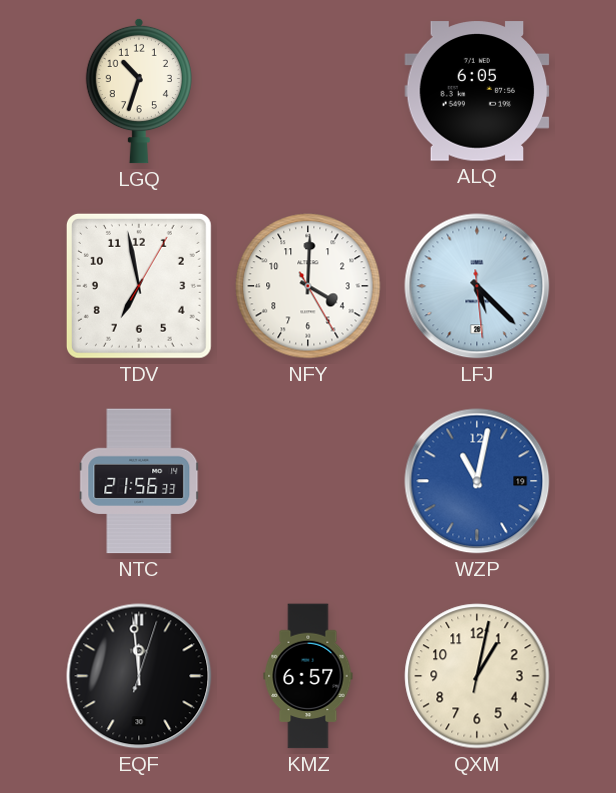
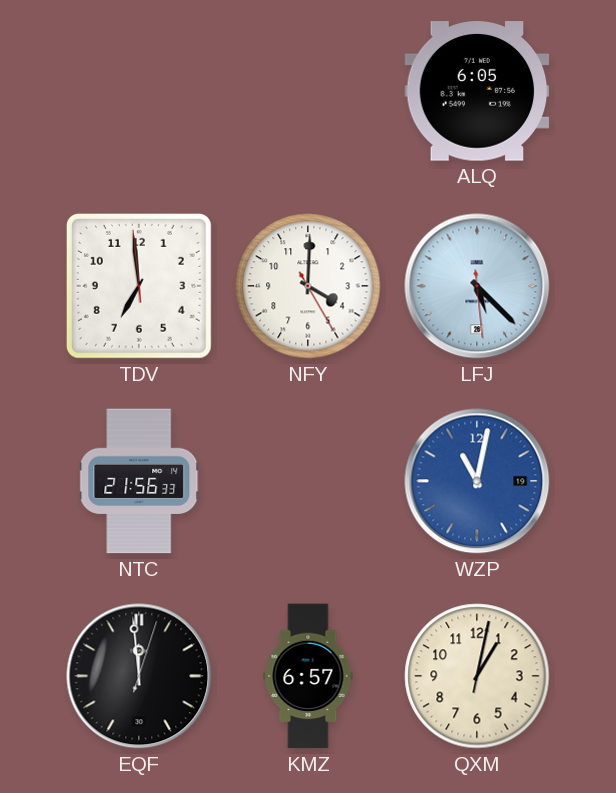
LGQ: 10:33 -> none
TDV: 6:58:05 -> 6:58:59
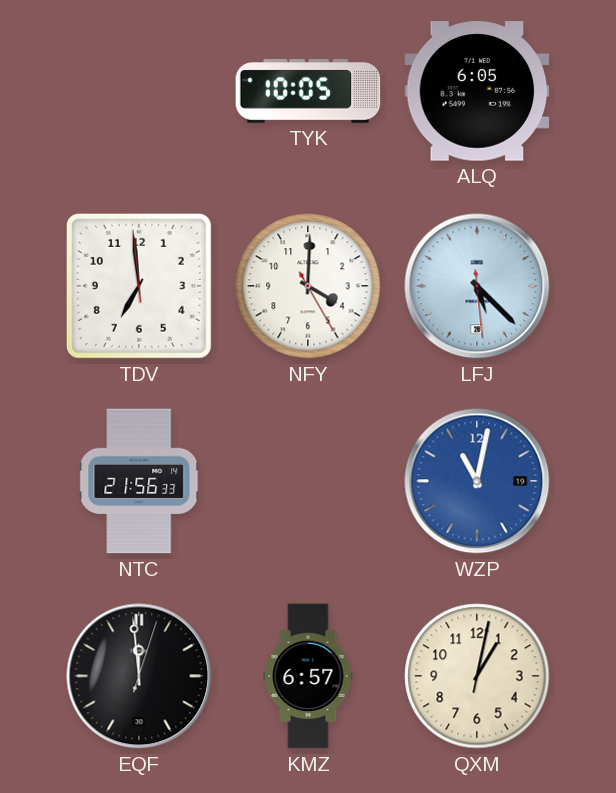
TYK: none -> 10:05
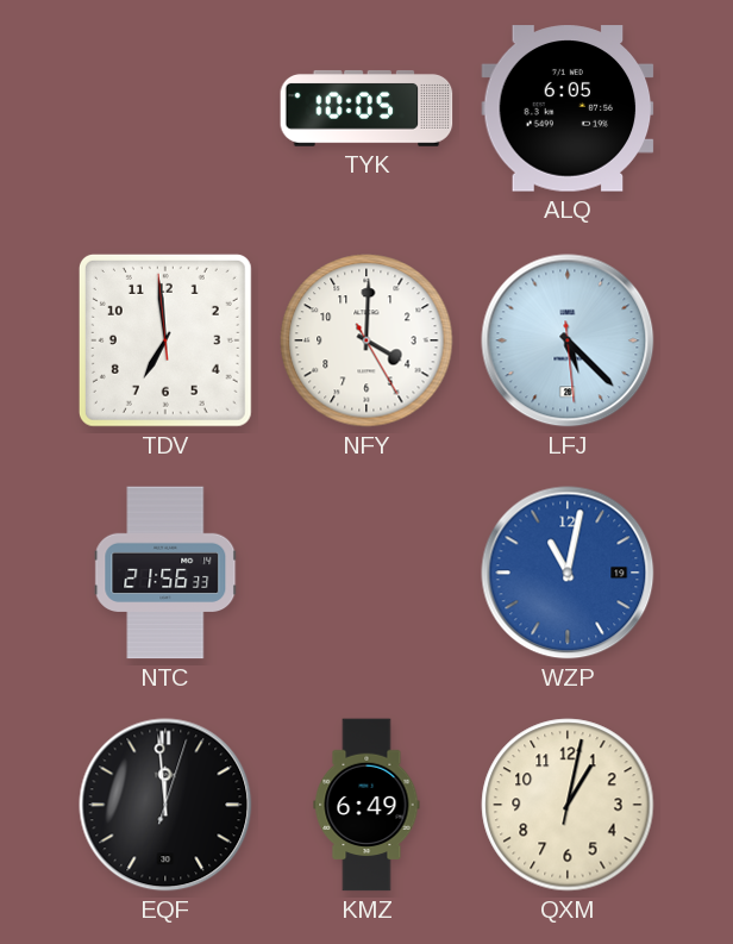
KMZ: 6:57 -> 6:49
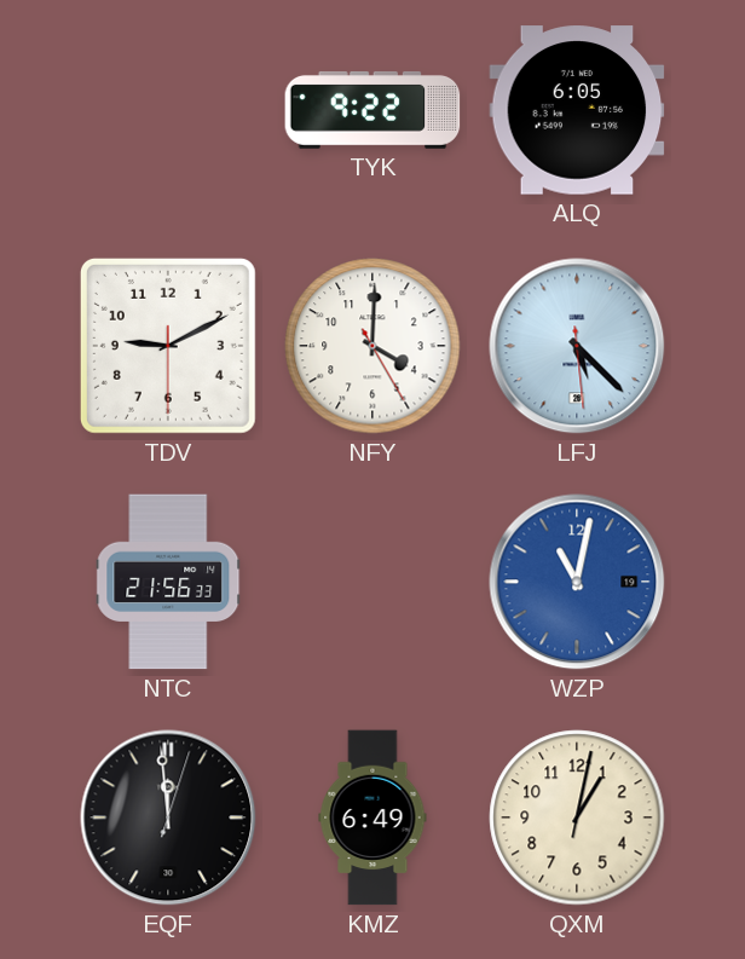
TYK: 10:05 -> 9:22
TDV: 6:58 -> 9:10
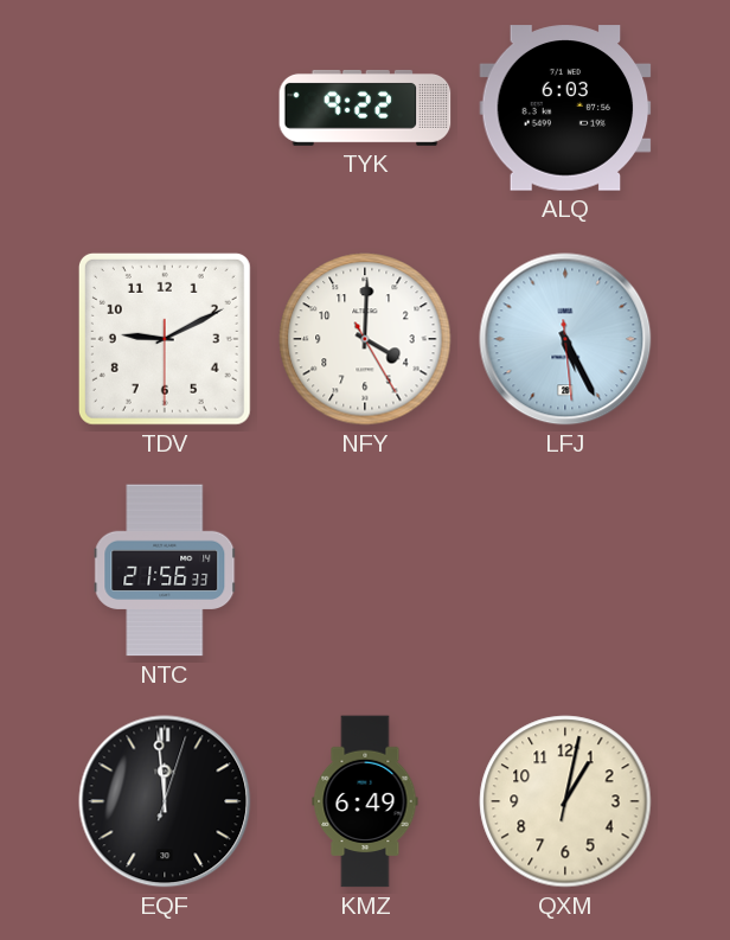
ALQ: 6:05 -> 6:03
LFJ: 5:22 -> 5:25
WZP: 11:02 -> none
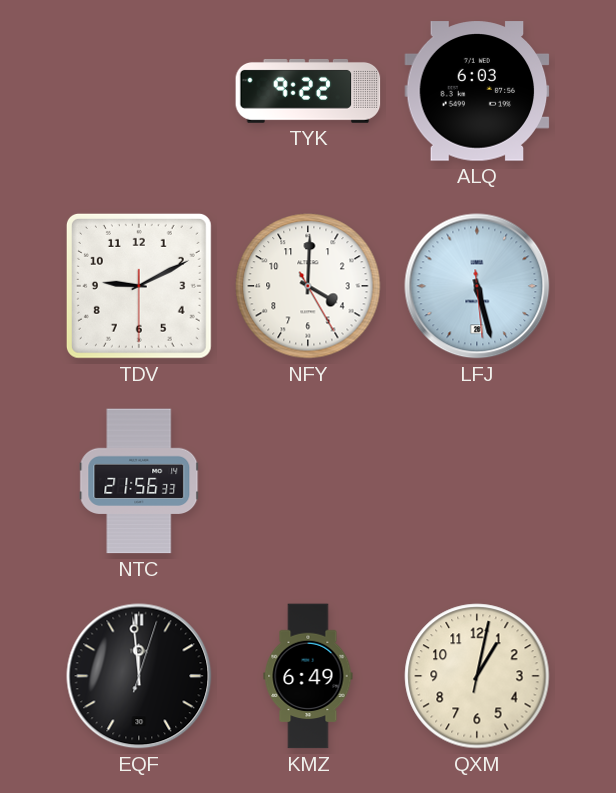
LFJ: 5:25 -> 5:27
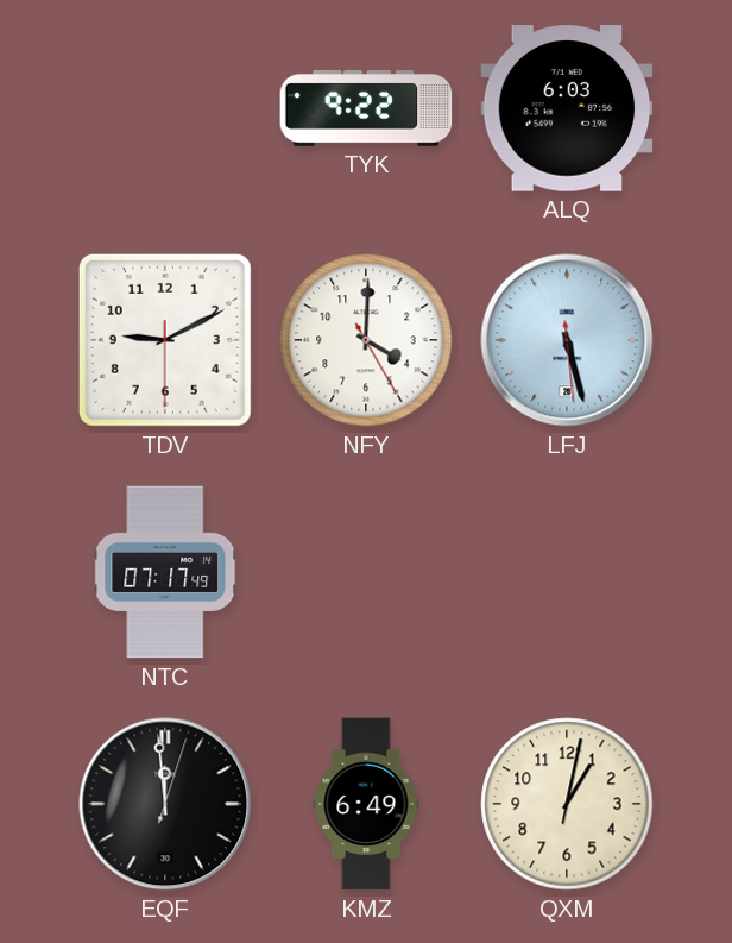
NTC: 21:56 -> 07:17
